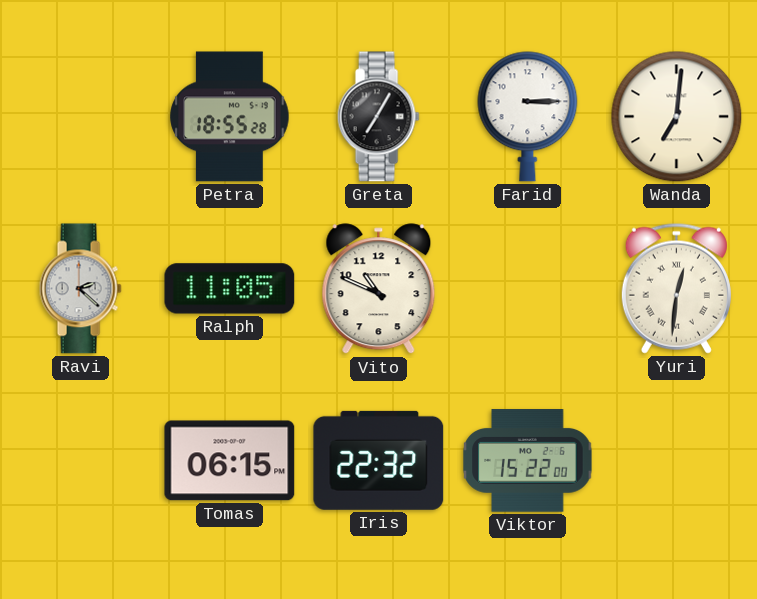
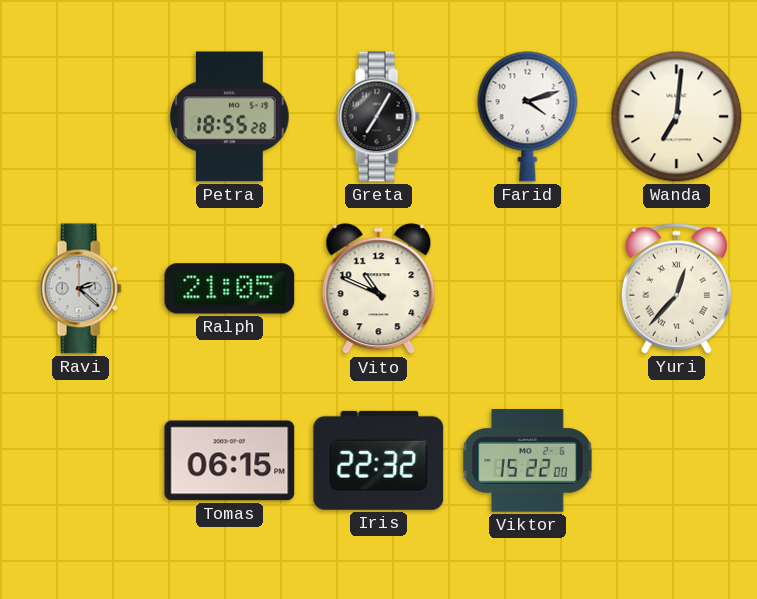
Farid: 3:15 -> 4:12
Ralph: 11:05 -> 21:05
Yuri: 12:31 -> 12:37
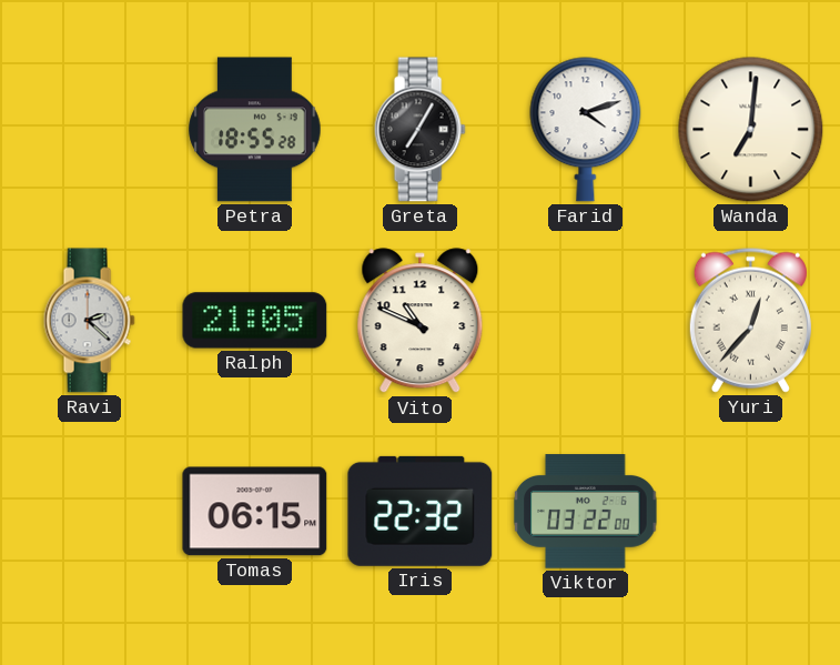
Viktor: 15:22 -> 03:22
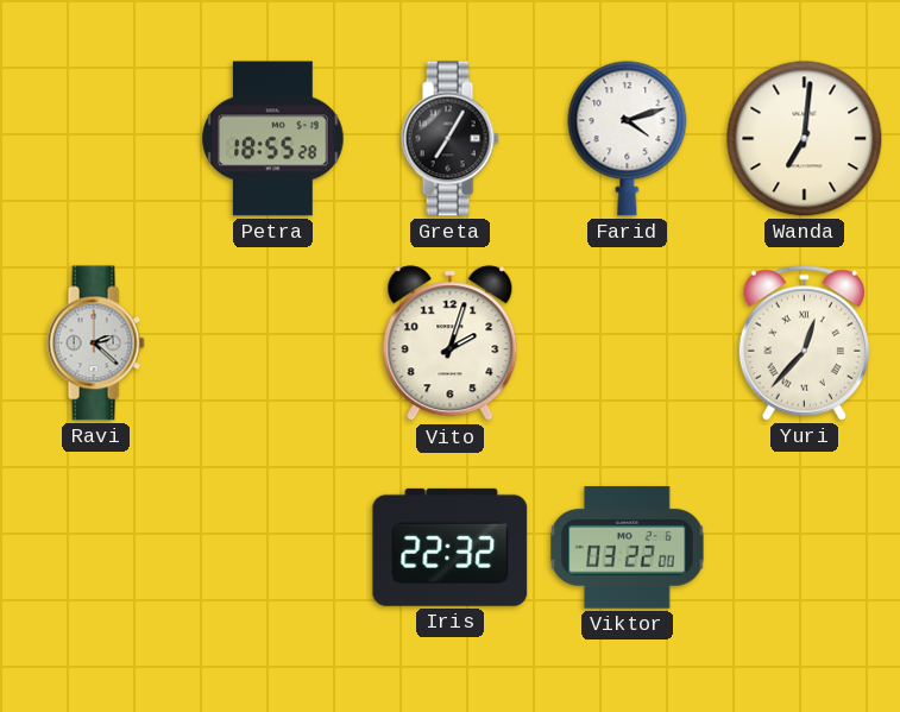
Ralph: 21:05 -> none
Vito: 10:49 -> 2:03
Tomas: 06:15 -> none
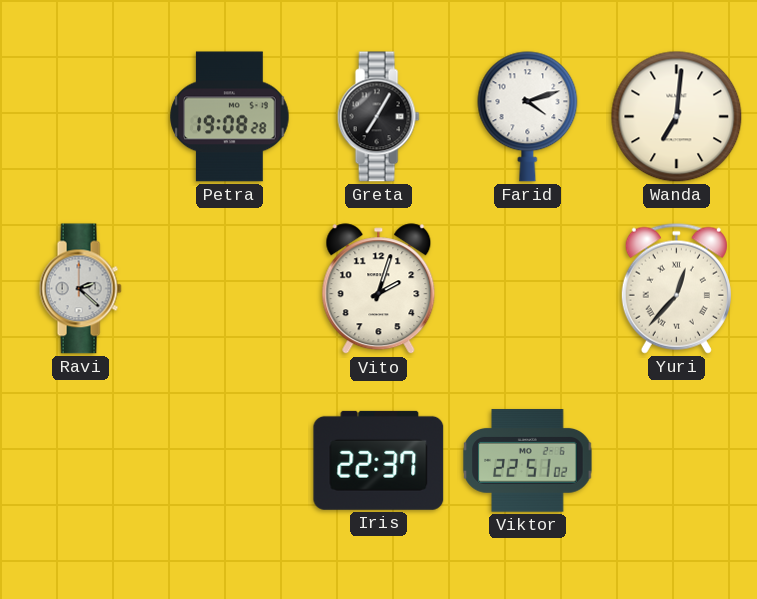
Petra: 18:55 -> 19:08
Iris: 22:32 -> 22:37
Viktor: 03:22 -> 22:51
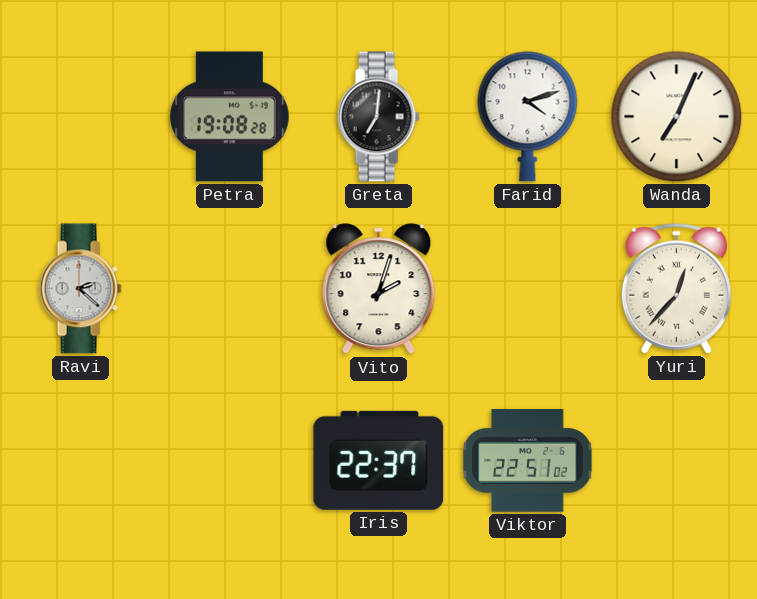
Greta: 7:05 -> 7:01
Wanda: 7:01 -> 7:04
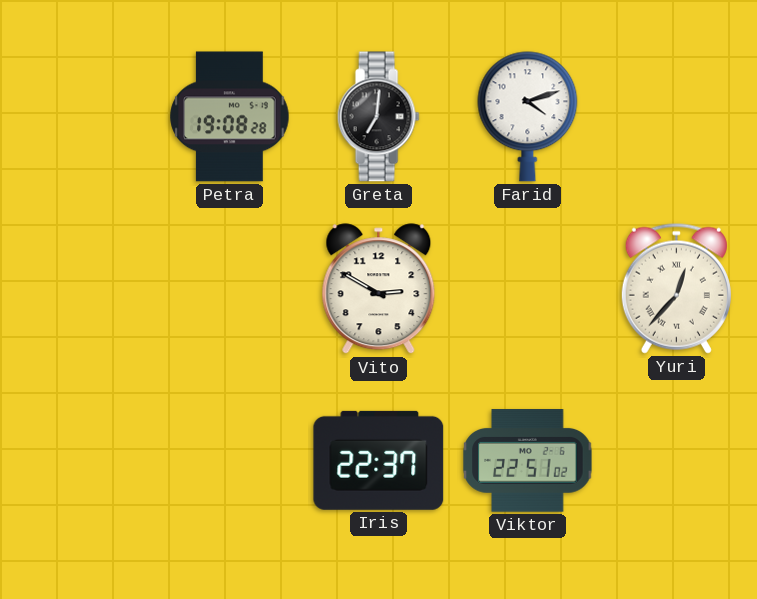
Wanda: 7:04 -> none
Ravi: 2:22 -> none
Vito: 2:03 -> 2:50
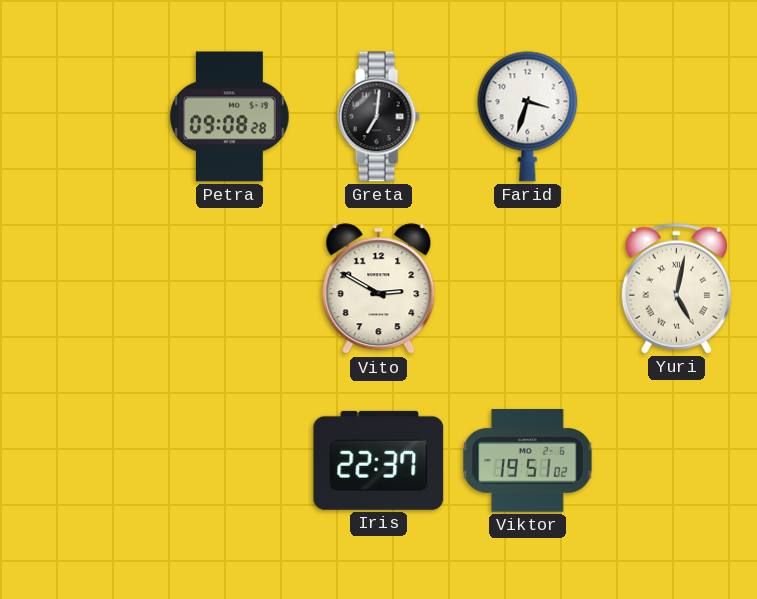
Petra: 19:08 -> 09:08
Farid: 4:12 -> 3:33
Yuri: 12:37 -> 5:02
Viktor: 22:51 -> 19:51
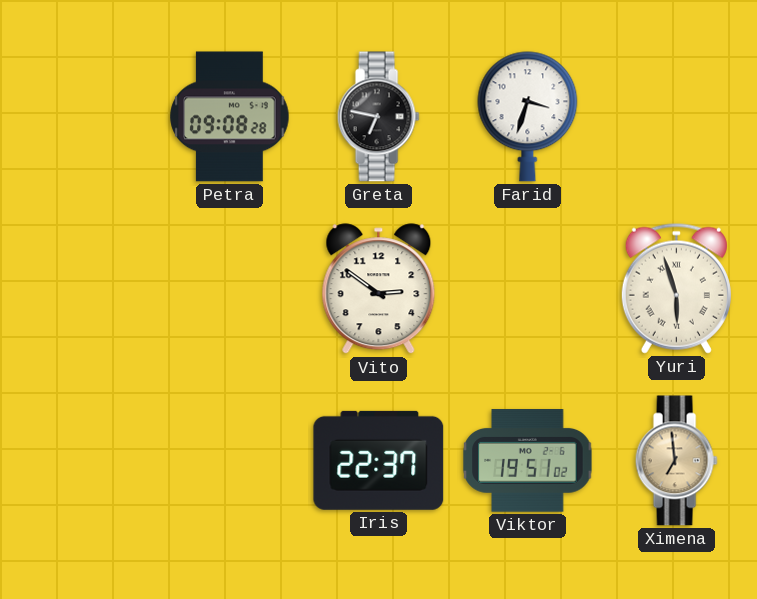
Greta: 7:01 -> 6:47
Vito: 2:50 -> 2:51
Yuri: 5:02 -> 5:57
Ximena: none -> 6:59
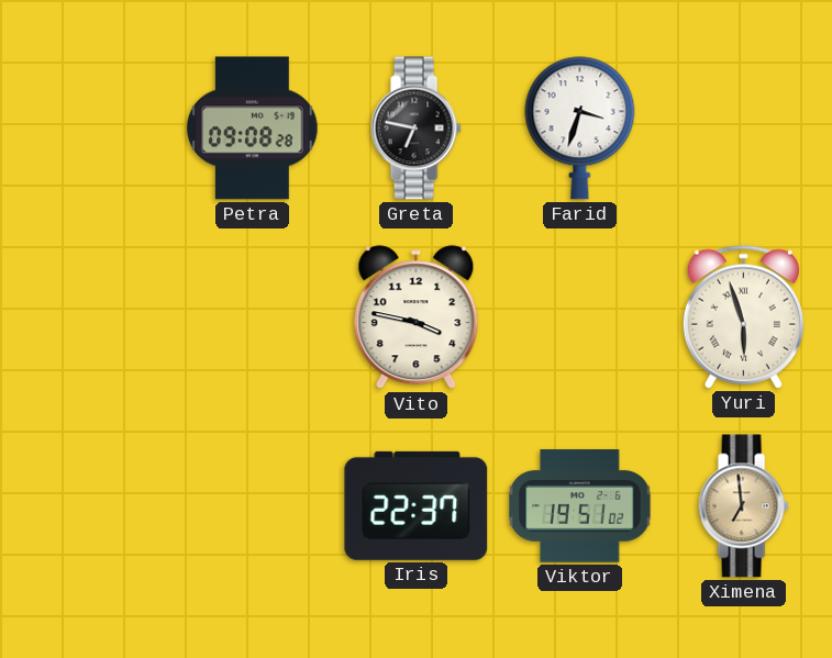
Vito: 2:51 -> 3:47
